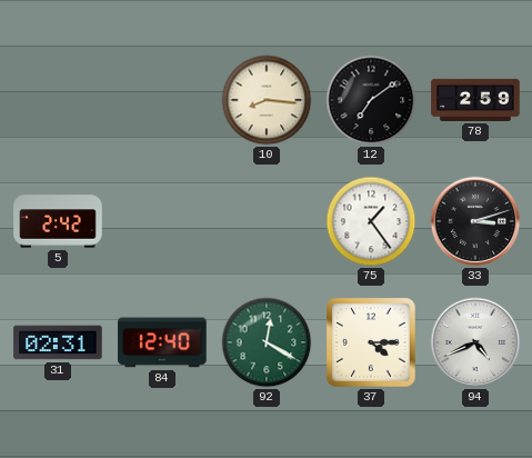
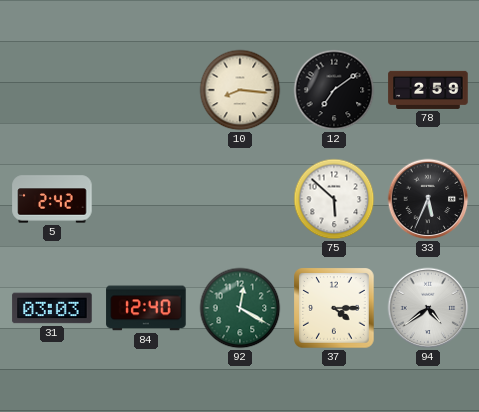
75: 1:24 -> 5:52
33: 3:12 -> 5:34
31: 02:31 -> 03:03
94: 4:41 -> 4:39
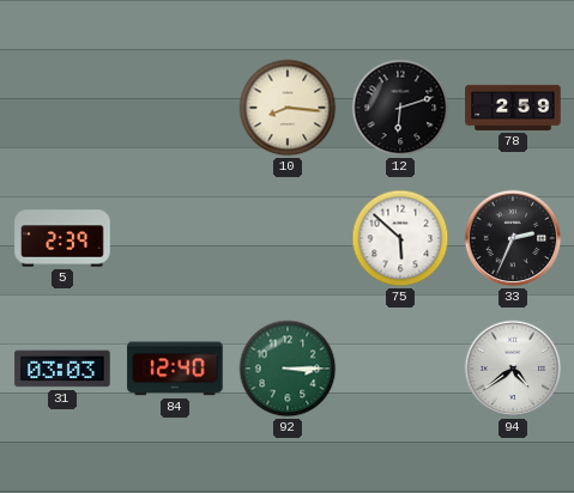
12: 7:09 -> 6:12
5: 2:42 -> 2:39
33: 5:34 -> 2:34
92: 12:20 -> 3:15
37: 4:15 -> none
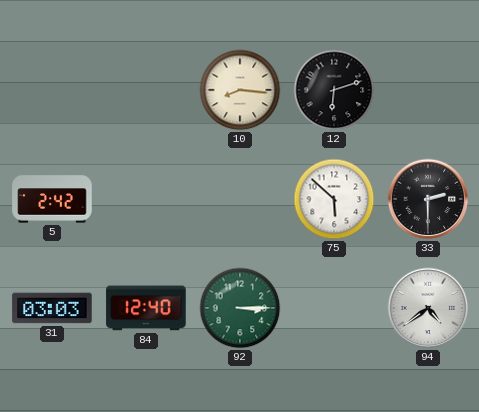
78: 2:59 -> none
5: 2:39 -> 2:42
33: 2:34 -> 2:30
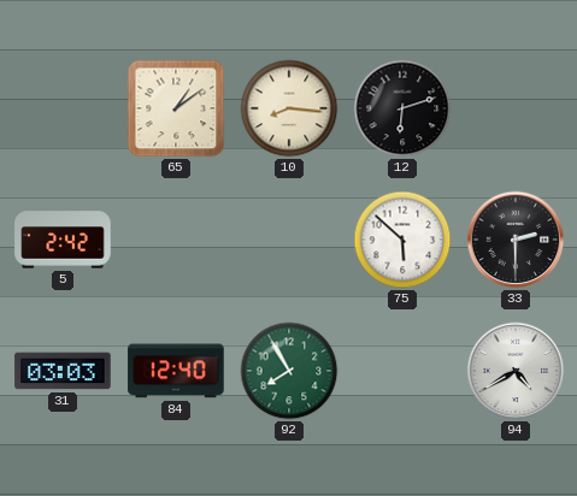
65: none -> 1:09
92: 3:15 -> 7:55
94: 4:39 -> 4:40
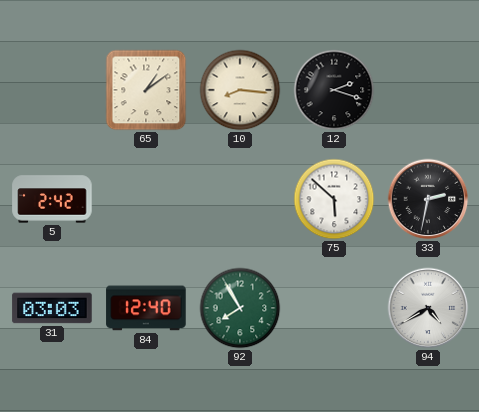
12: 6:12 -> 2:18
33: 2:30 -> 2:32
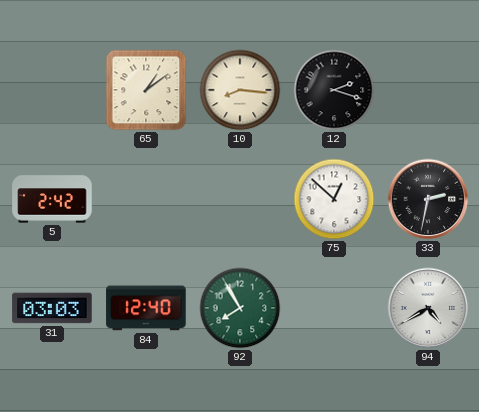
75: 5:52 -> 12:52
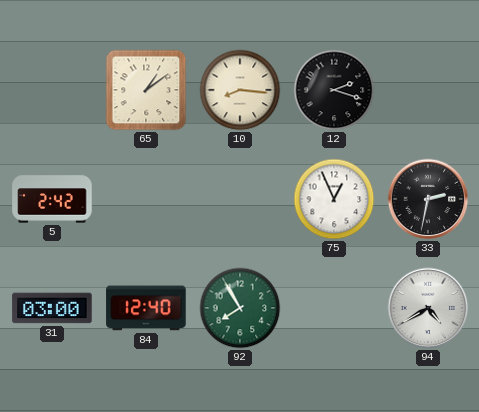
75: 12:52 -> 12:56
31: 03:03 -> 03:00
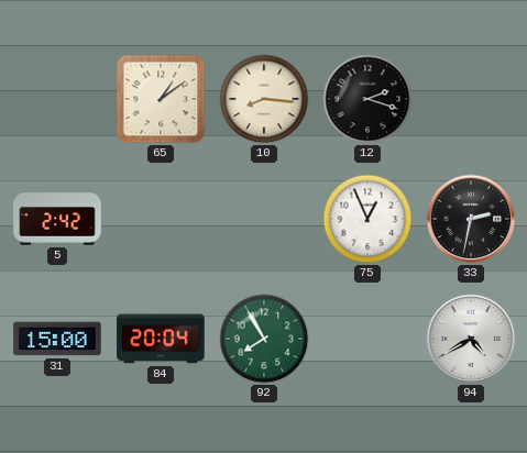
31: 03:00 -> 15:00
84: 12:40 -> 20:04
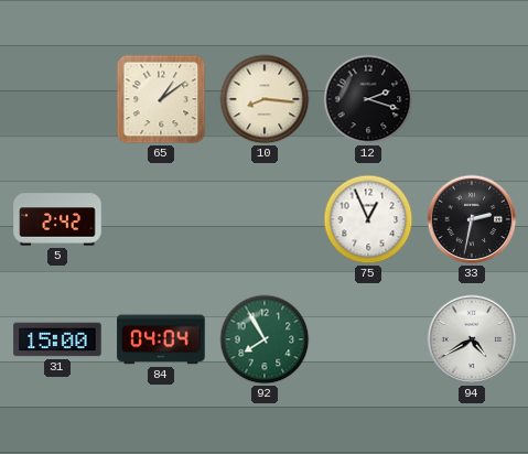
84: 20:04 -> 04:04
